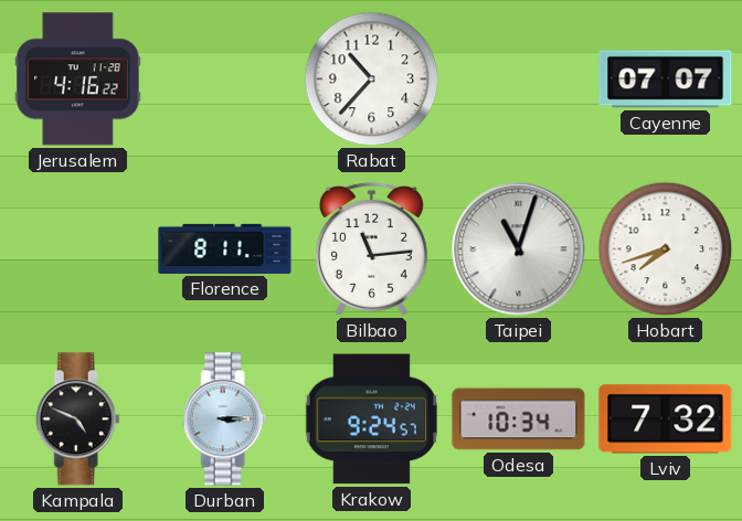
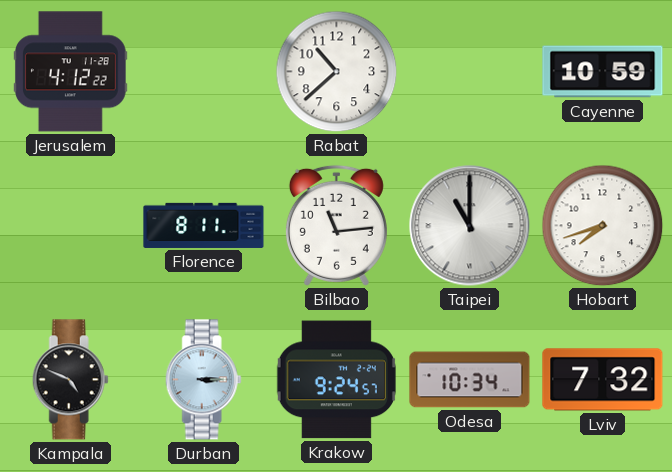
Jerusalem: 4:16 -> 4:12
Rabat: 10:37 -> 10:38
Cayenne: 07:07 -> 10:59
Taipei: 11:03 -> 11:00
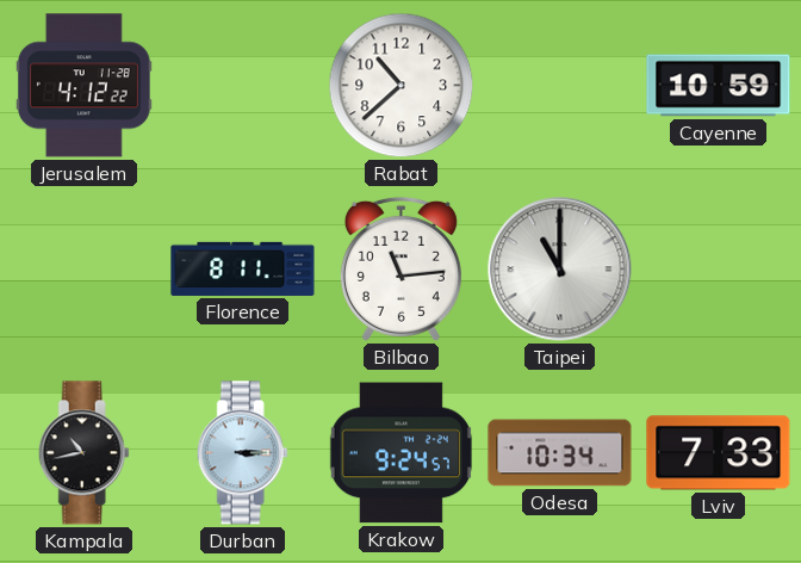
Hobart: 7:42 -> none
Kampala: 4:49 -> 10:43
Lviv: 7:32 -> 7:33
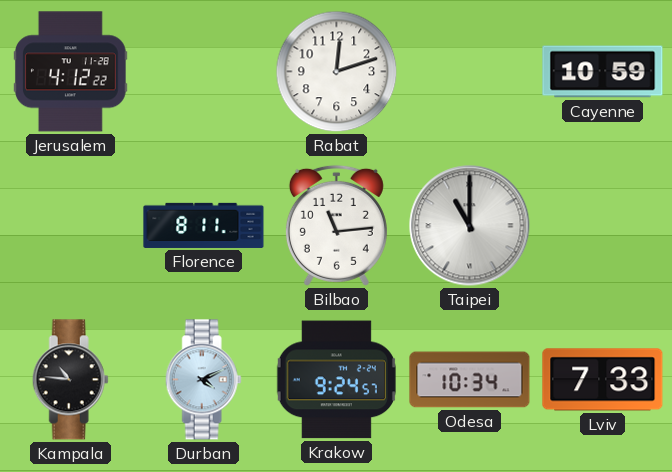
Rabat: 10:38 -> 12:12
Kampala: 10:43 -> 10:46
Durban: 3:15 -> 4:11
